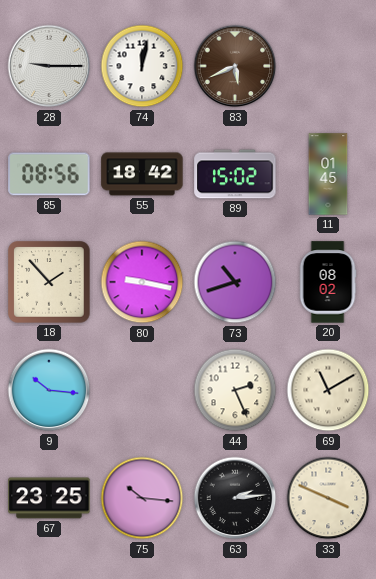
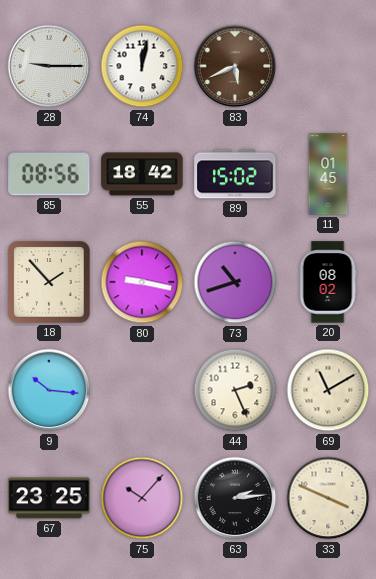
75: 10:16 -> 10:07
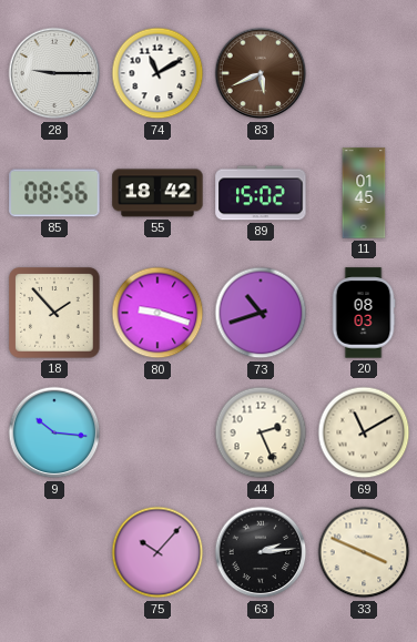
74: 12:02 -> 11:10
80: 9:17 -> 9:18
20: 08:02 -> 08:03
67: 23:25 -> none
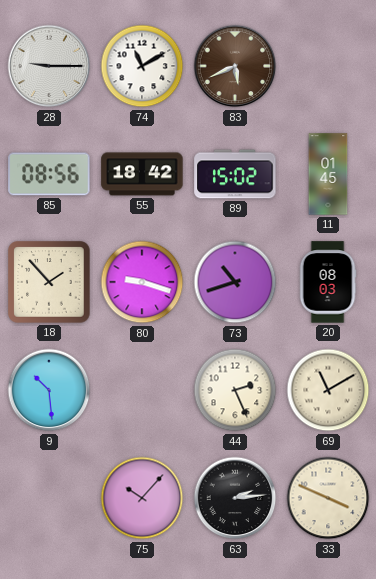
9: 10:16 -> 10:29
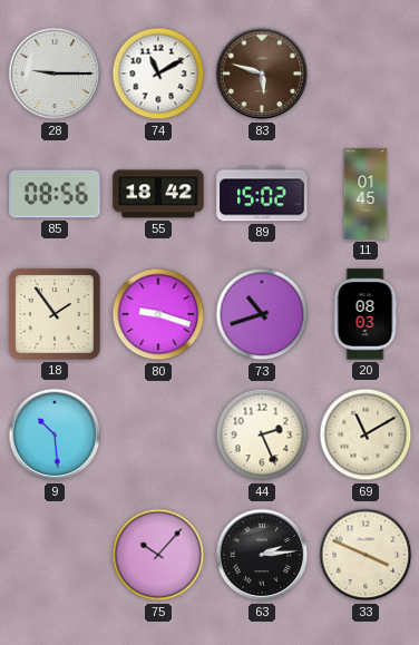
83: 5:41 -> 5:48
18: 1:53 -> 1:54
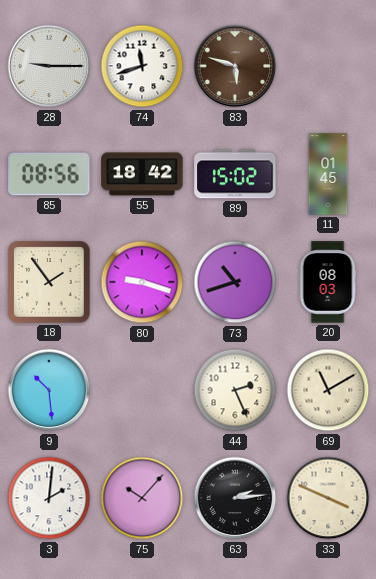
74: 11:10 -> 11:42
3: none -> 2:01
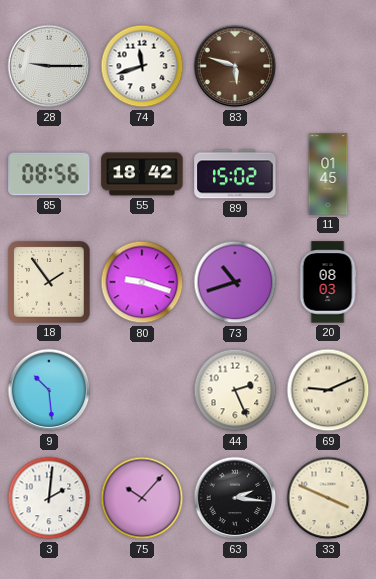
69: 11:10 -> 9:11
63: 2:14 -> 2:16
